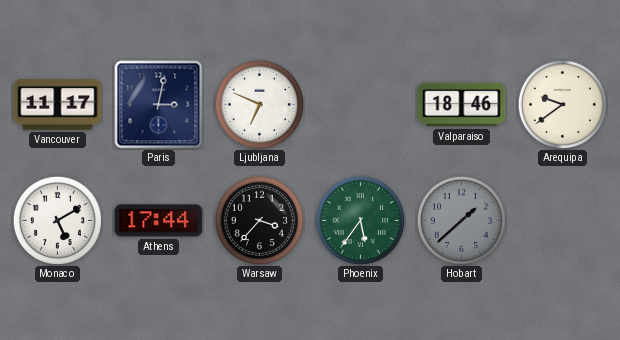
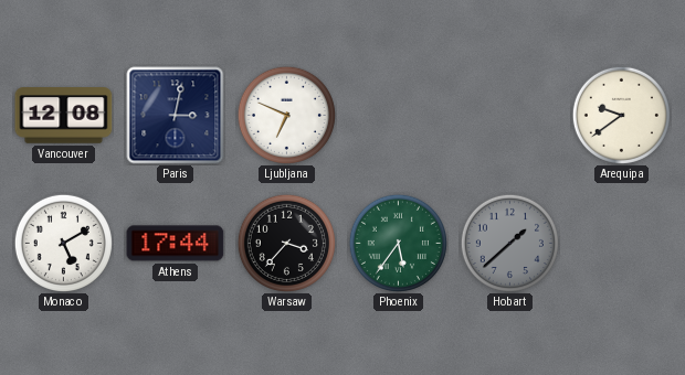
Vancouver: 11:17 -> 12:08
Valparaiso: 18:46 -> none
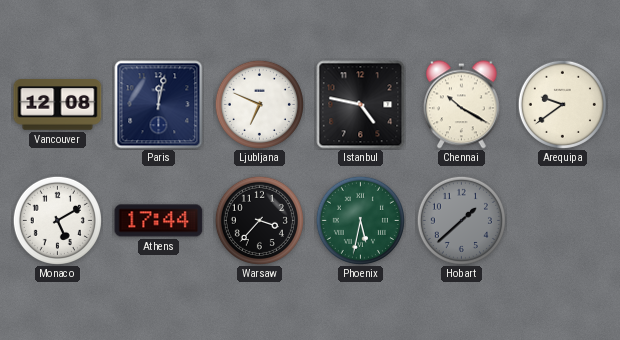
Paris: 3:02 -> 12:02
Istanbul: none -> 4:47
Chennai: none -> 10:20
Phoenix: 5:36 -> 5:32
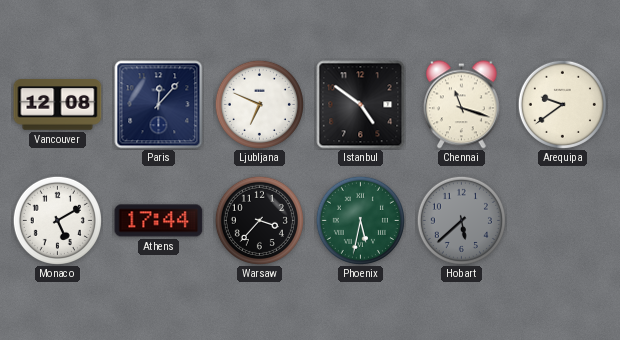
Paris: 12:02 -> 12:07
Istanbul: 4:47 -> 4:51
Chennai: 10:20 -> 11:18
Hobart: 1:38 -> 5:38
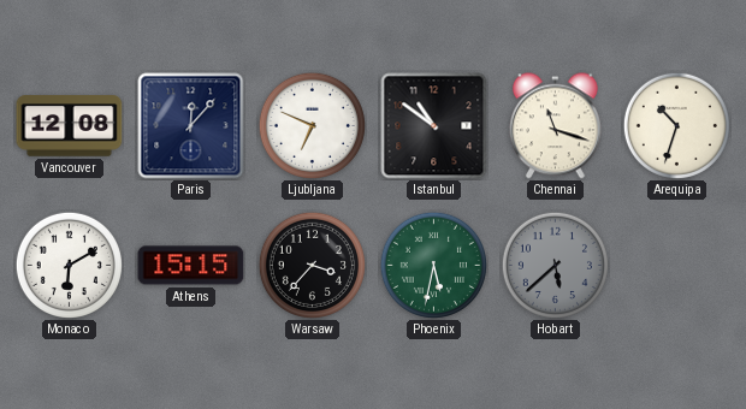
Istanbul: 4:51 -> 10:51
Arequipa: 9:39 -> 10:33
Monaco: 5:10 -> 6:10
Athens: 17:44 -> 15:15
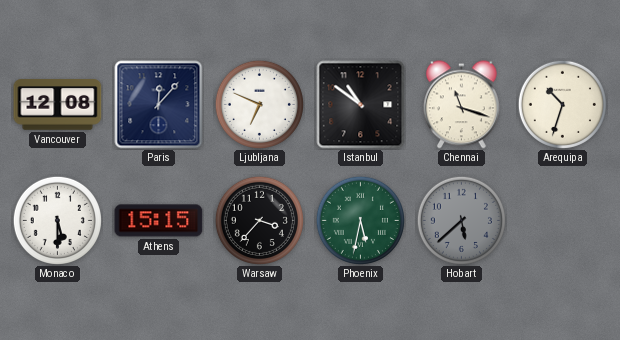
Monaco: 6:10 -> 5:30
